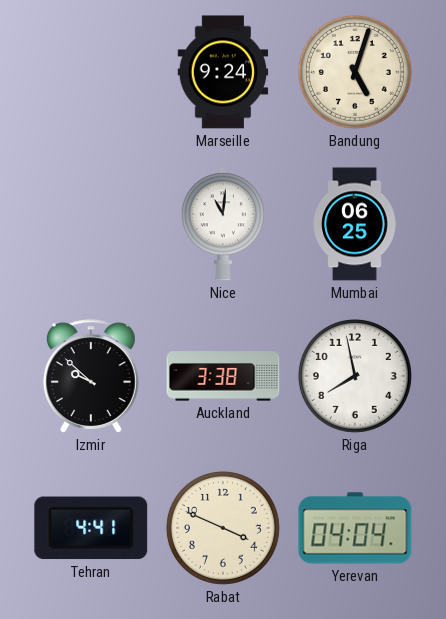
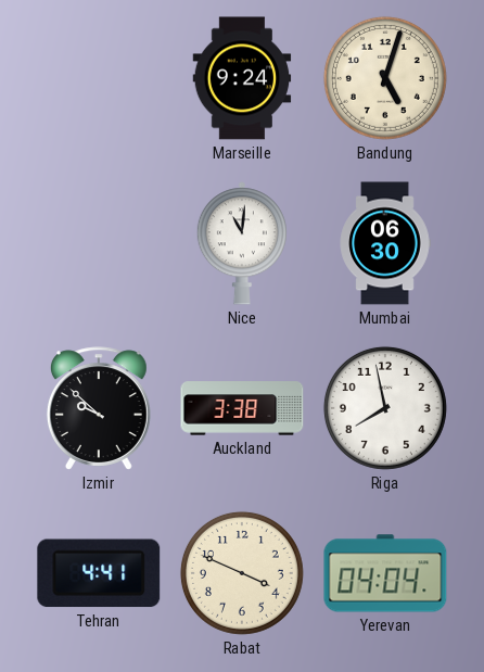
Mumbai: 06:25 -> 06:30
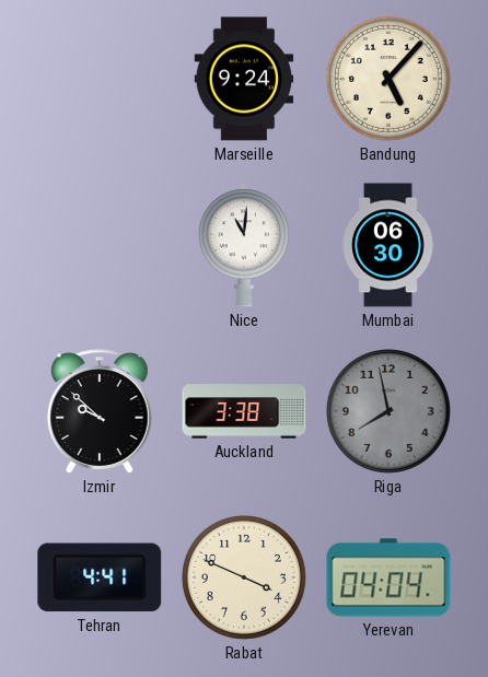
Bandung: 5:03 -> 5:07
Riga dial: white -> grey
